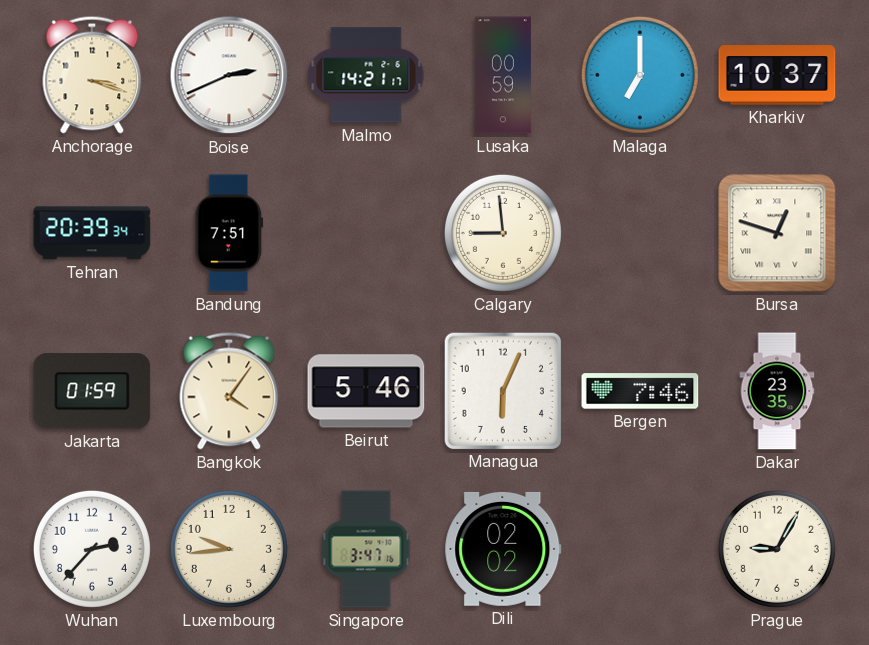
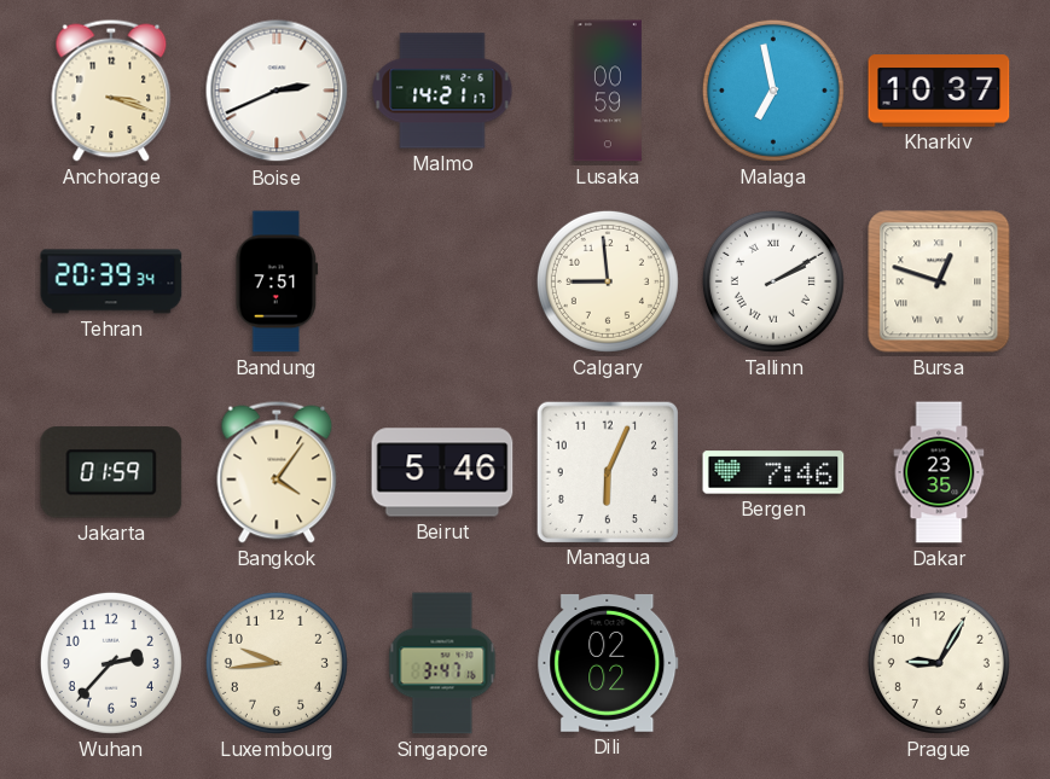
Malaga: 7:00 -> 6:58
Tallinn: none -> 2:10
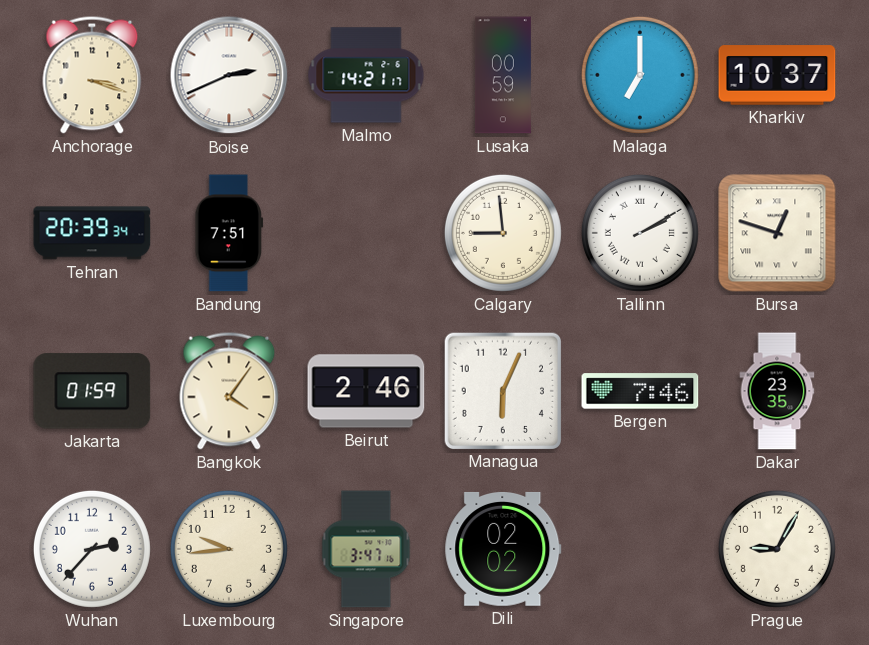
Malaga: 6:58 -> 7:00
Beirut: 5:46 -> 2:46
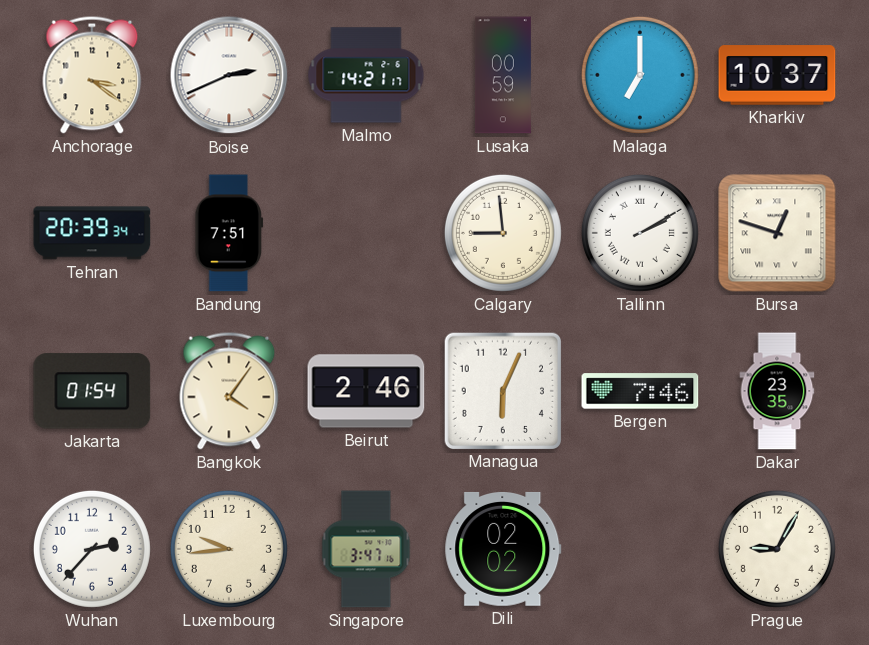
Anchorage: 3:18 -> 3:21
Jakarta: 01:59 -> 01:54
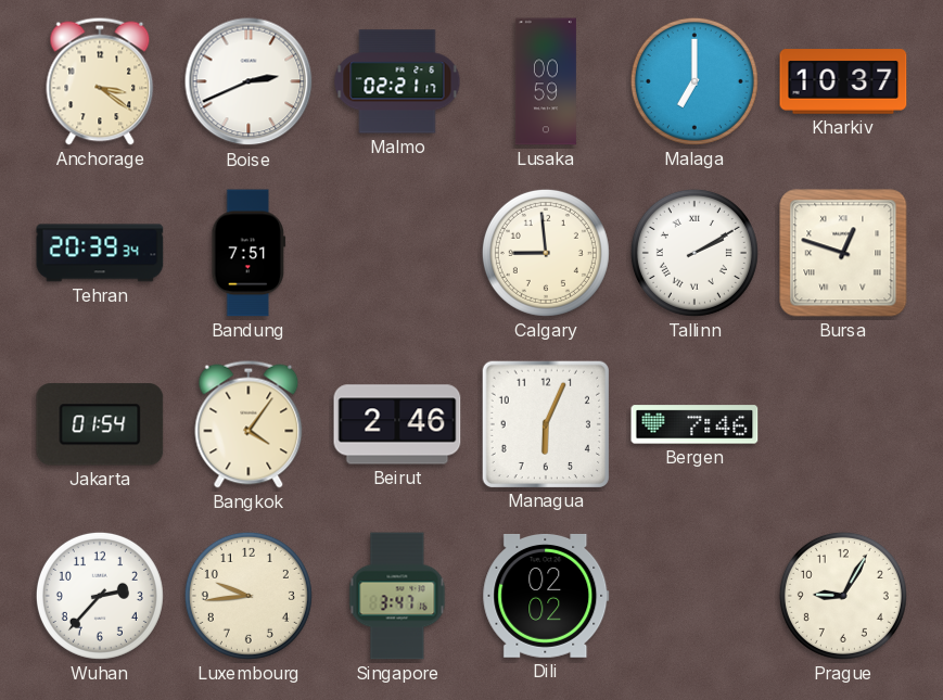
Malmo: 14:21 -> 02:21
Dakar: 23:35 -> none
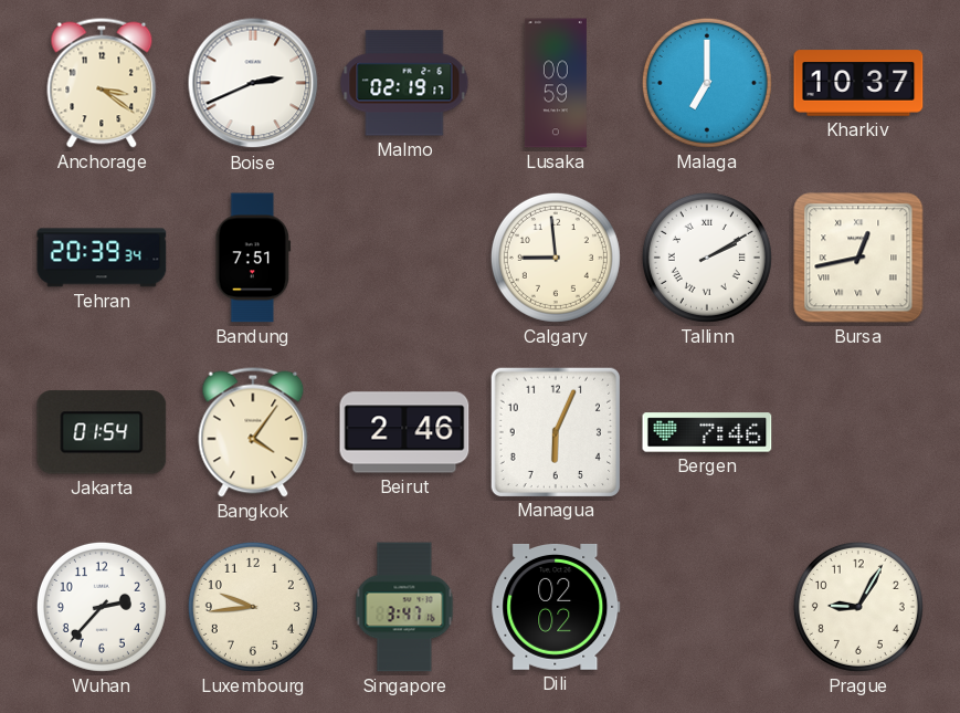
Malmo: 02:21 -> 02:19
Bursa: 12:48 -> 12:43
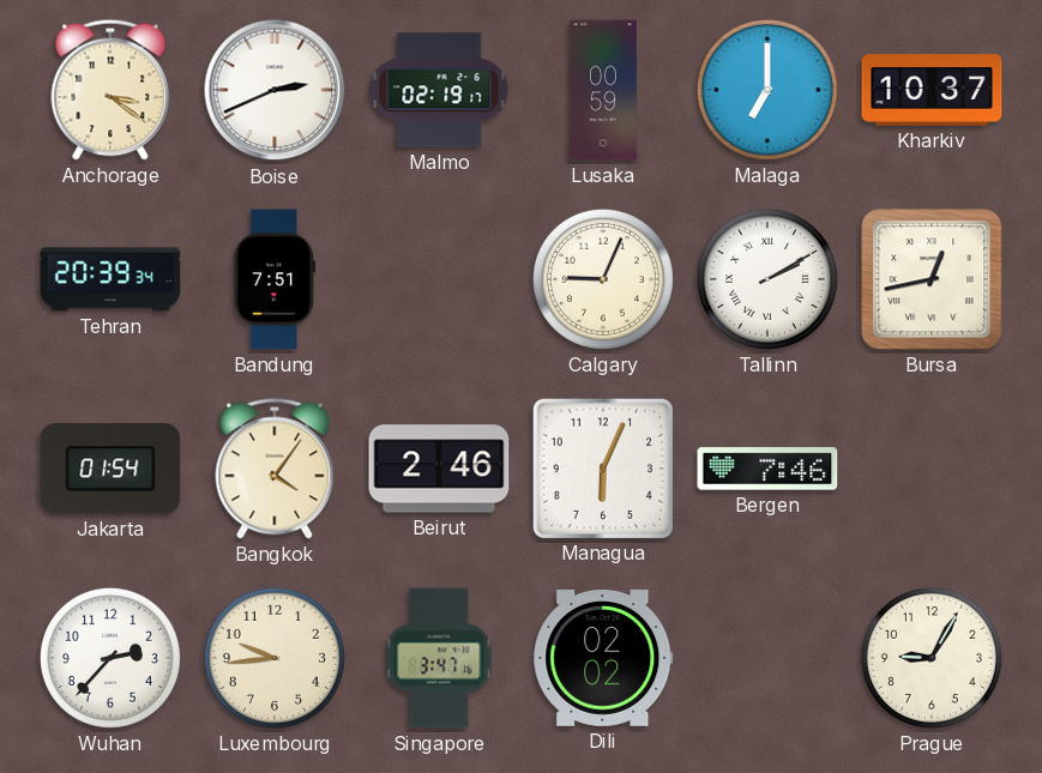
Calgary: 8:59 -> 9:04
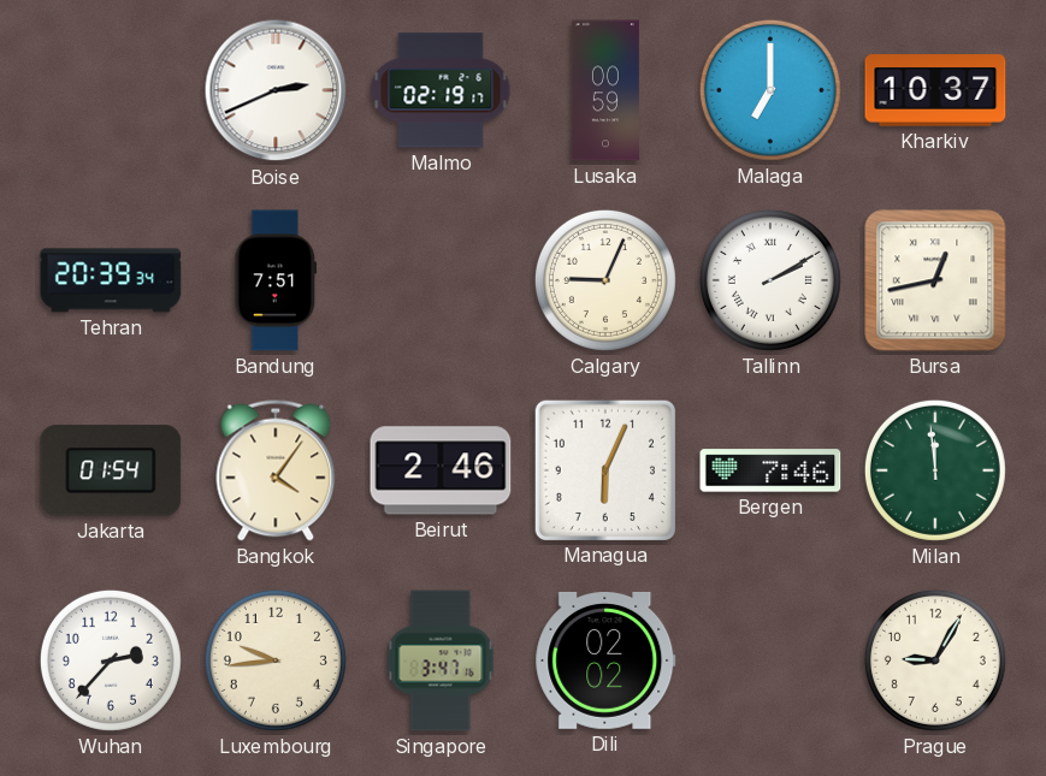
Anchorage: 3:21 -> none
Milan: none -> 11:59
